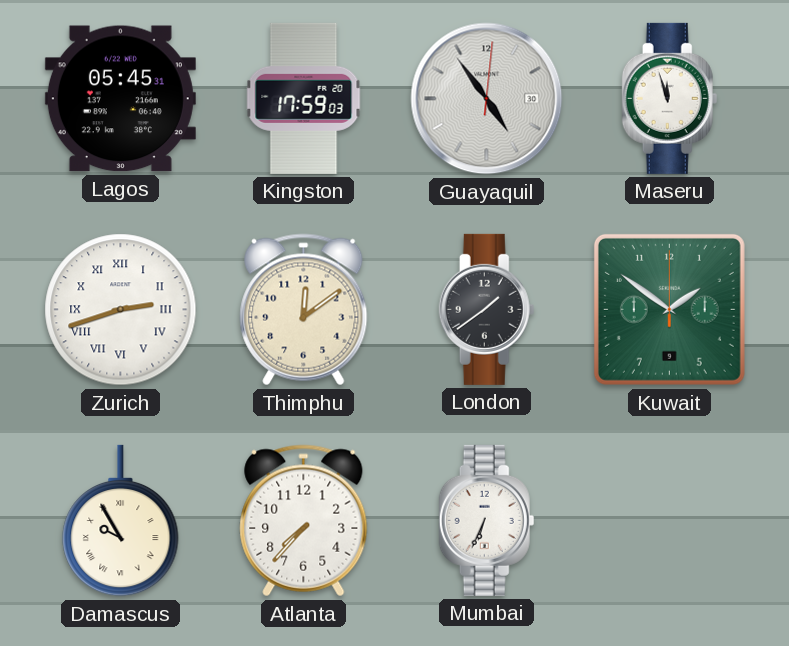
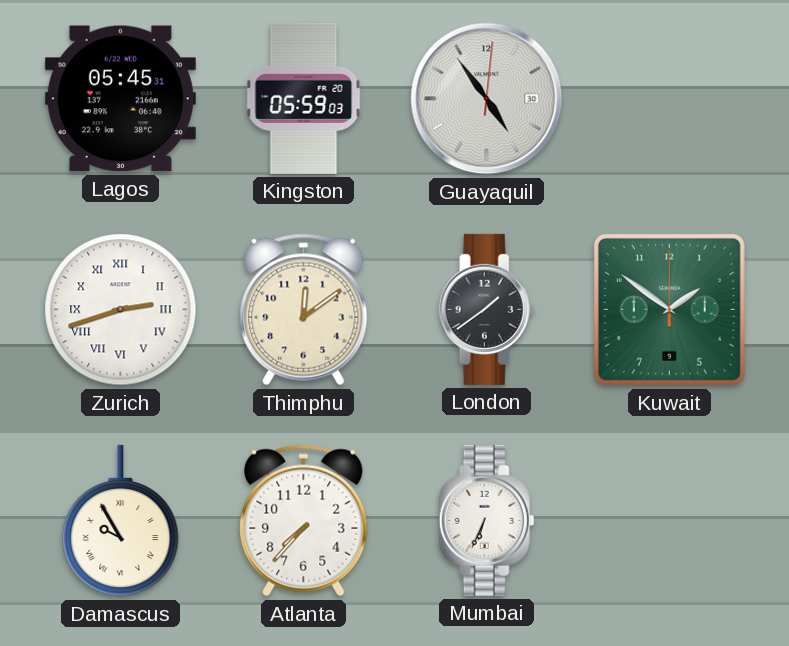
Kingston: 17:59 -> 05:59
Maseru: 11:57 -> none
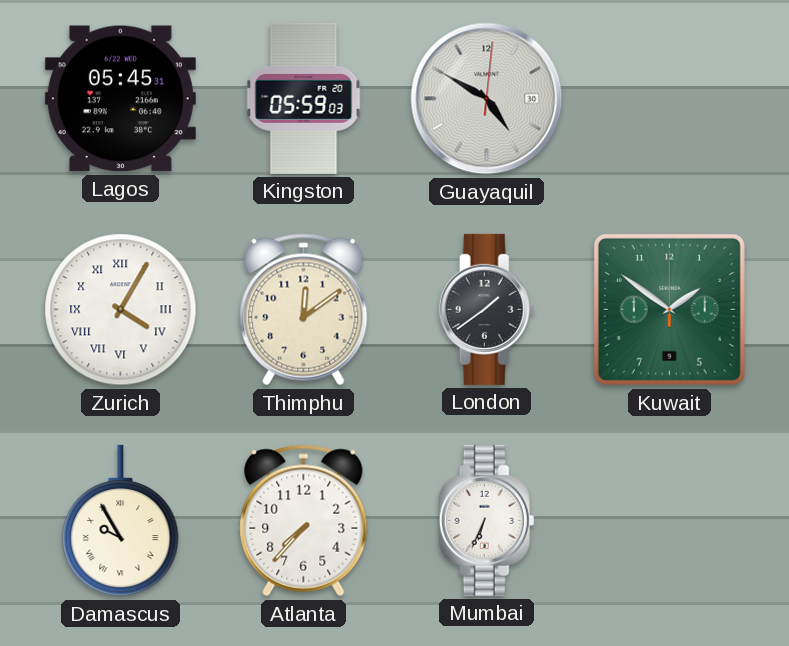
Guayaquil: 4:54 -> 4:50
Zurich: 2:42 -> 4:05
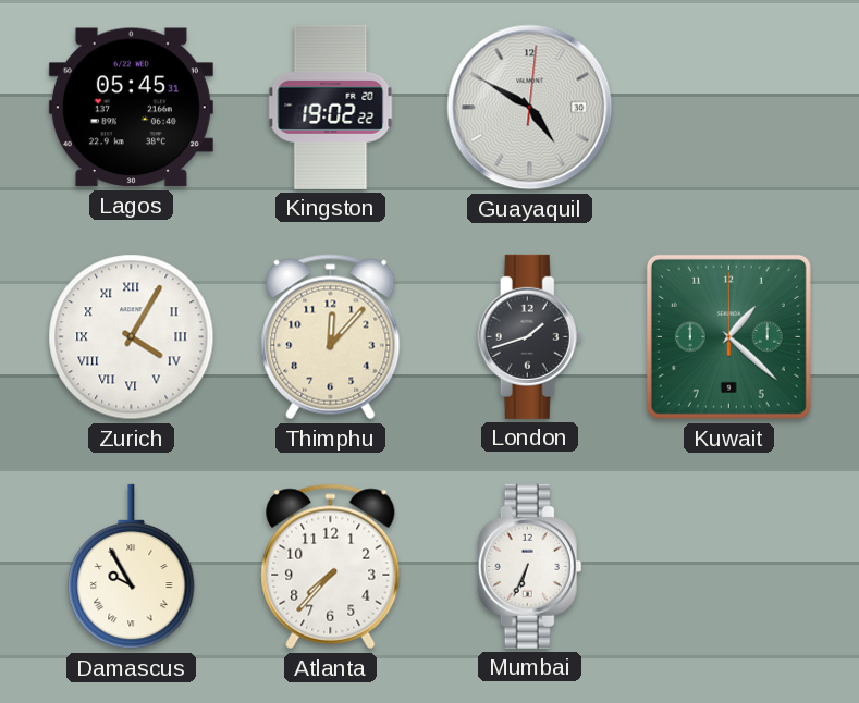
Kingston: 05:59 -> 19:02
Thimphu: 12:09 -> 12:07
London: 1:39 -> 1:42
Kuwait: 1:51 -> 1:22
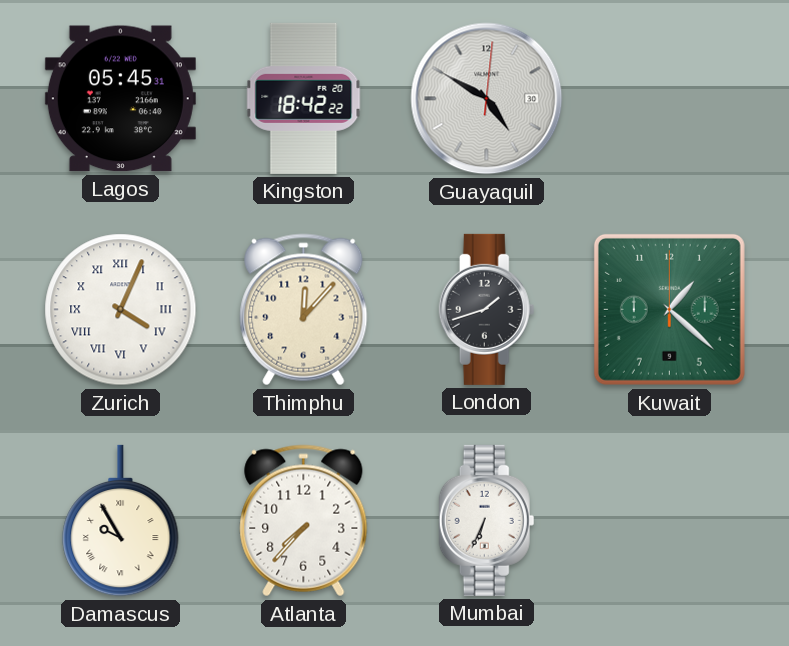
Kingston: 19:02 -> 18:42
Zurich: 4:05 -> 4:04
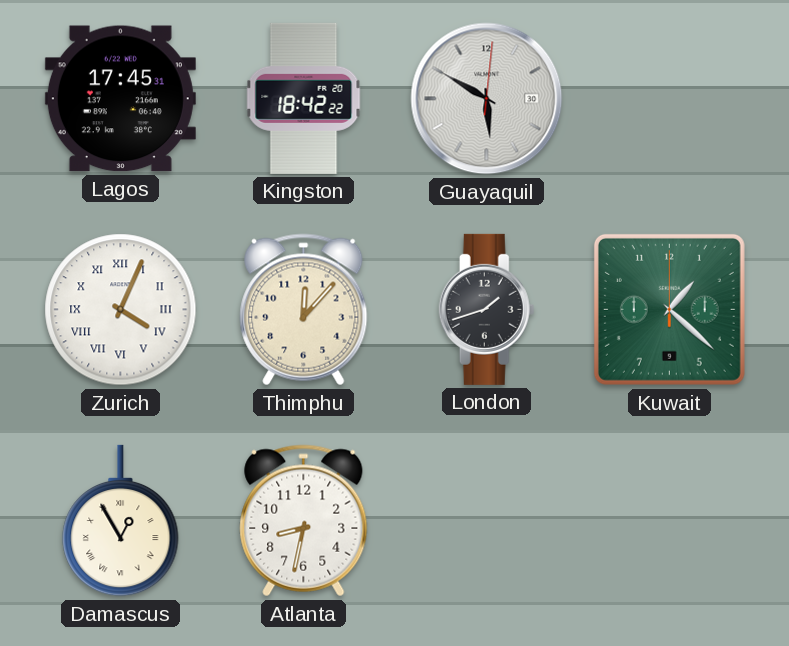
Lagos: 05:45 -> 17:45
Guayaquil: 4:50 -> 5:50
Damascus: 9:55 -> 12:55
Atlanta: 7:37 -> 8:32
Mumbai: 6:34 -> none
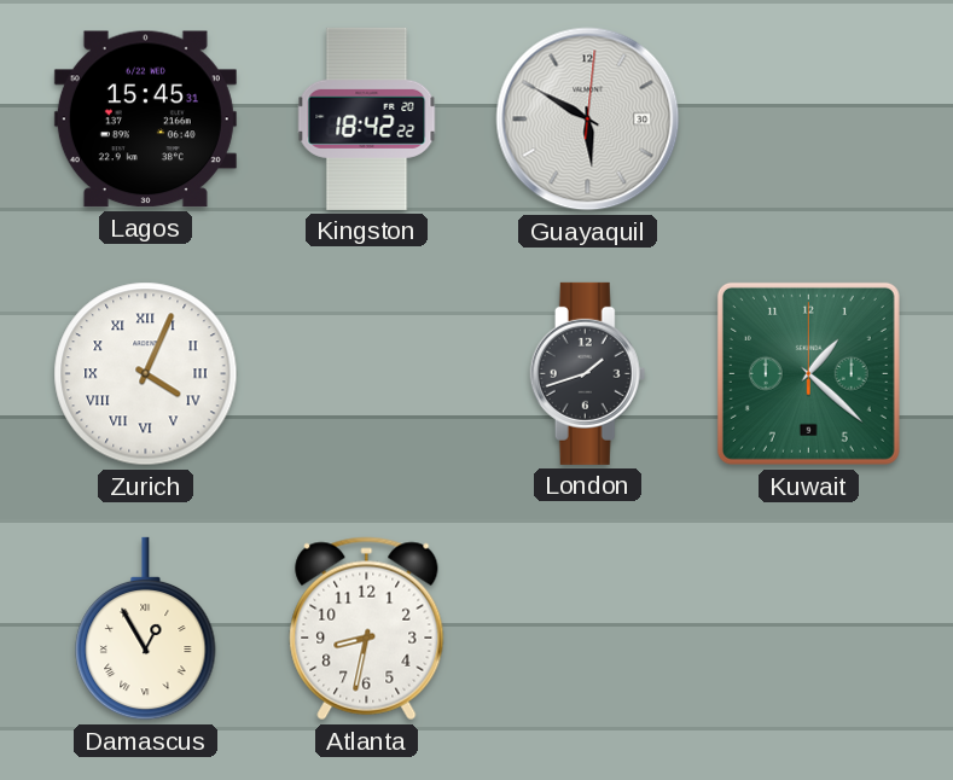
Lagos: 17:45 -> 15:45
Thimphu: 12:07 -> none
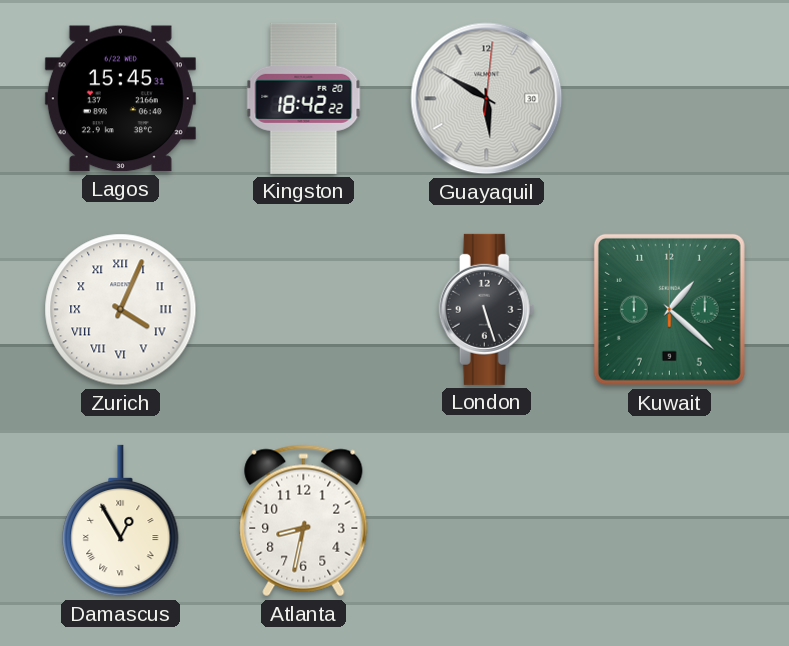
London: 1:42 -> 5:27
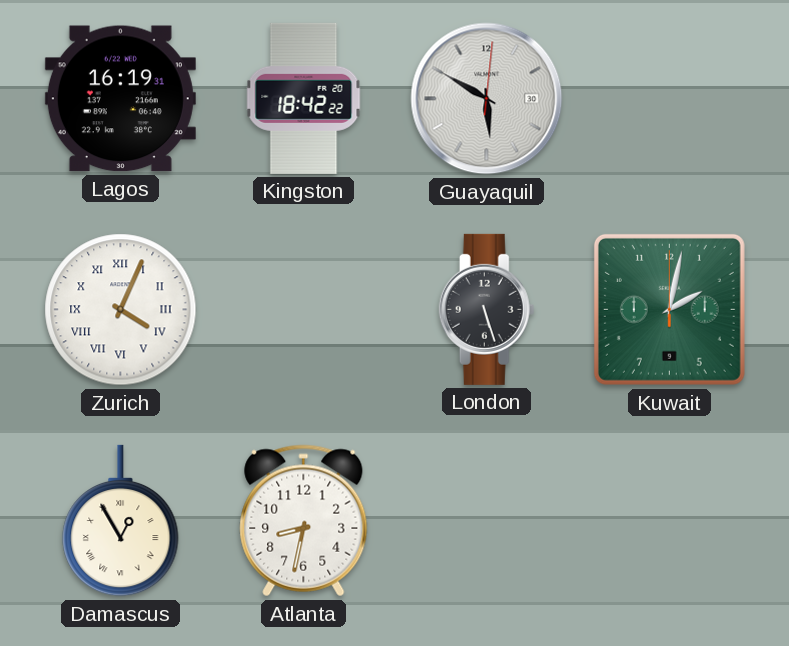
Lagos: 15:45 -> 16:19
Kuwait: 1:22 -> 2:02
